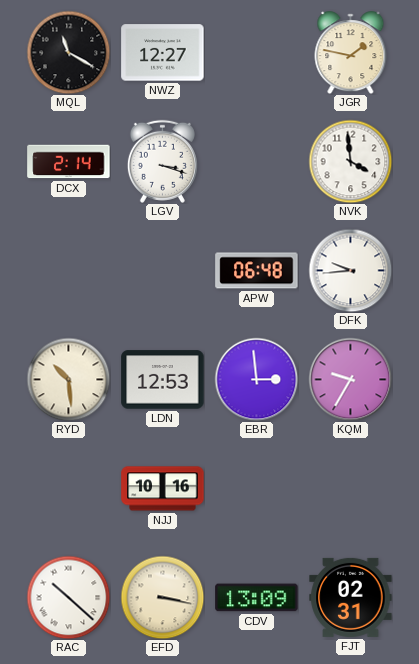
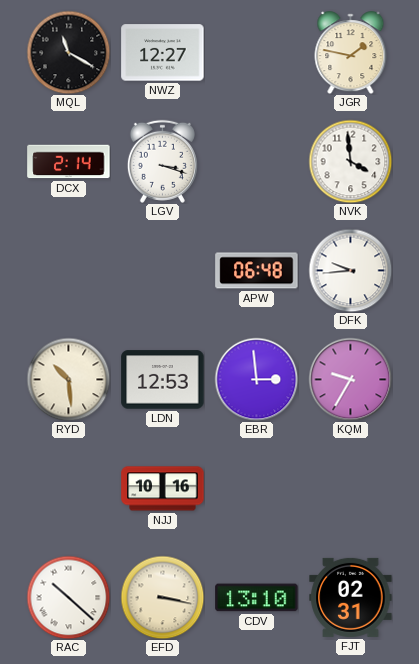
CDV: 13:09 -> 13:10
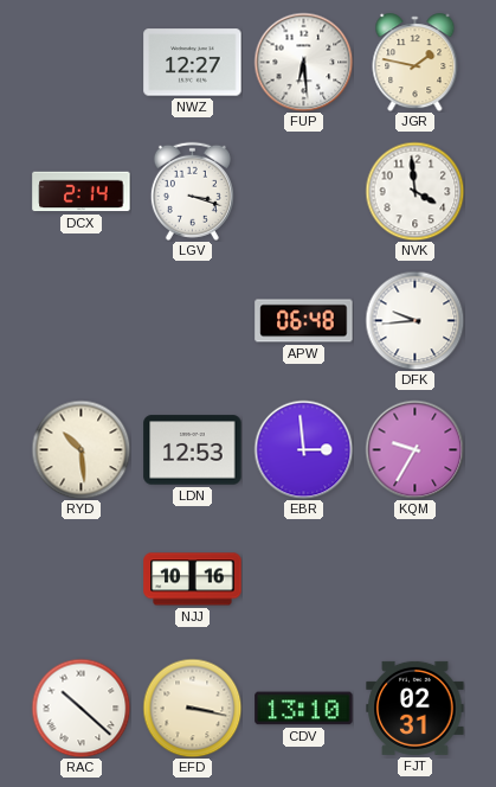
MQL: 11:20 -> none
FUP: none -> 6:29
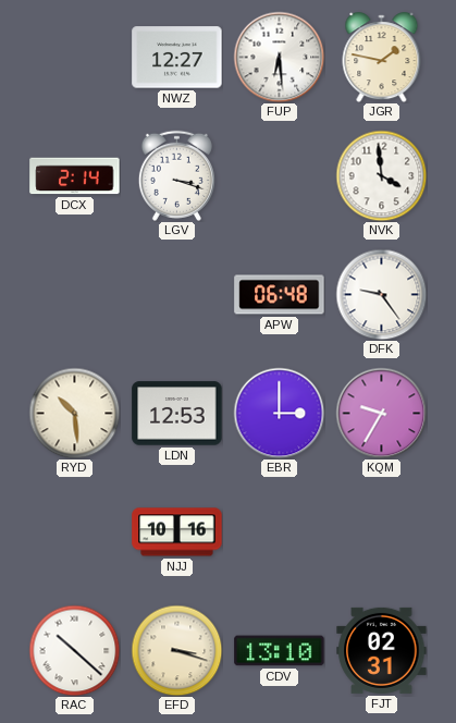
DFK: 9:44 -> 9:24
EBR: 2:59 -> 3:00
EFD: 3:17 -> 3:18
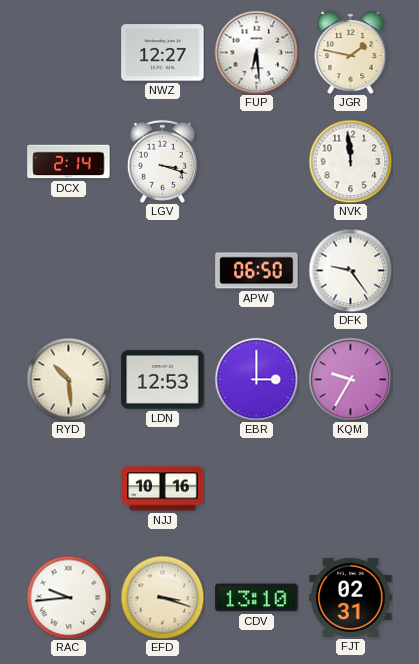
NVK: 3:59 -> 11:59
APW: 06:48 -> 06:50
RAC: 10:22 -> 9:44
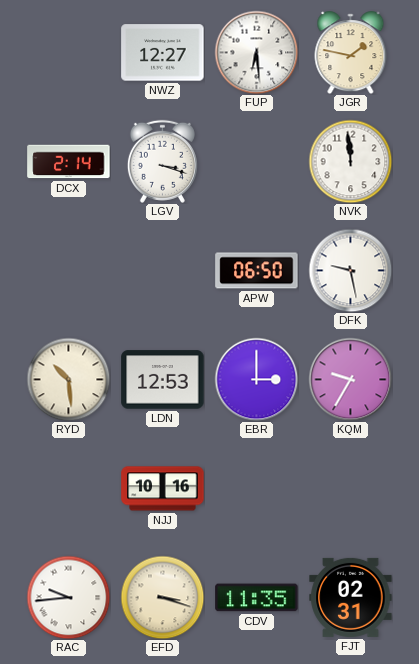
DFK: 9:24 -> 9:28
CDV: 13:10 -> 11:35
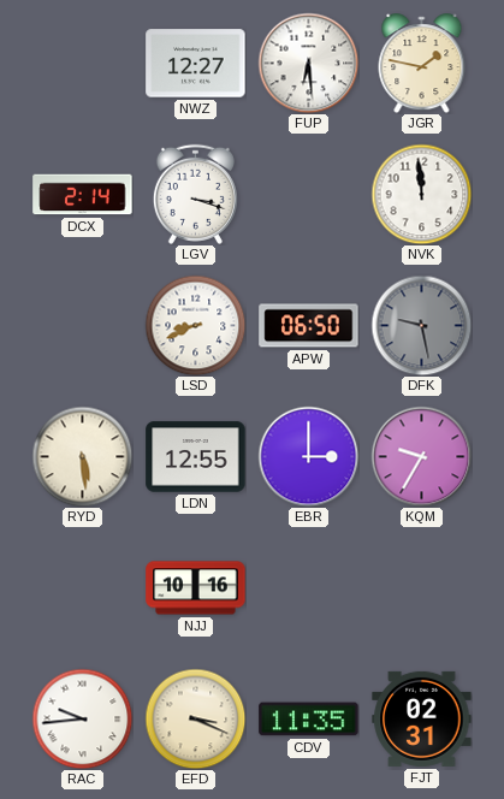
LSD: none -> 8:41
DFK dial: white -> grey
RYD: 10:29 -> 5:29
LDN: 12:53 -> 12:55
EFD: 3:18 -> 3:19
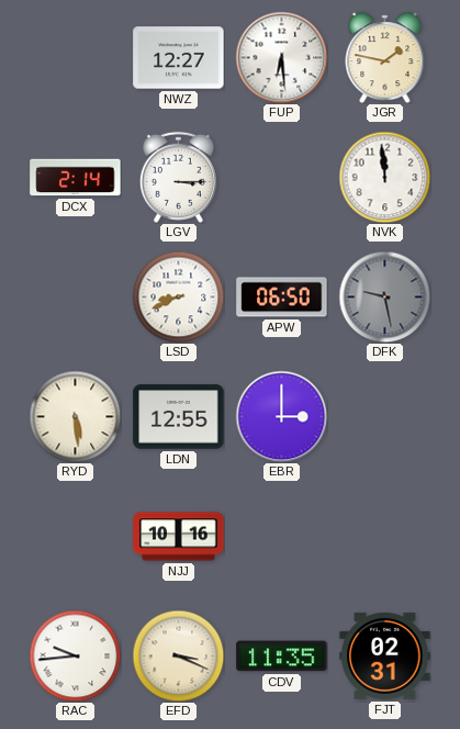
LGV: 3:18 -> 3:15
KQM: 9:35 -> none
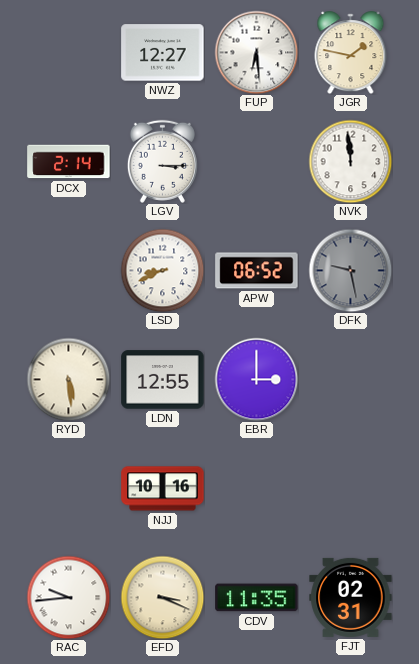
APW: 06:50 -> 06:52
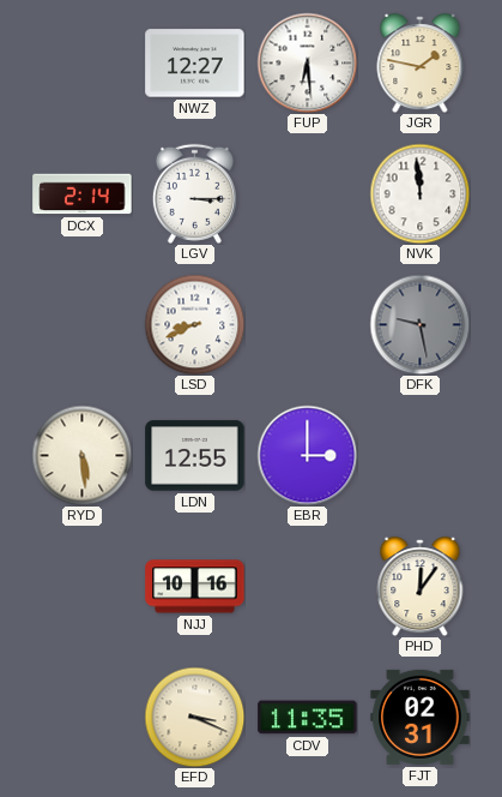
APW: 06:52 -> none
PHD: none -> 12:06
RAC: 9:44 -> none
